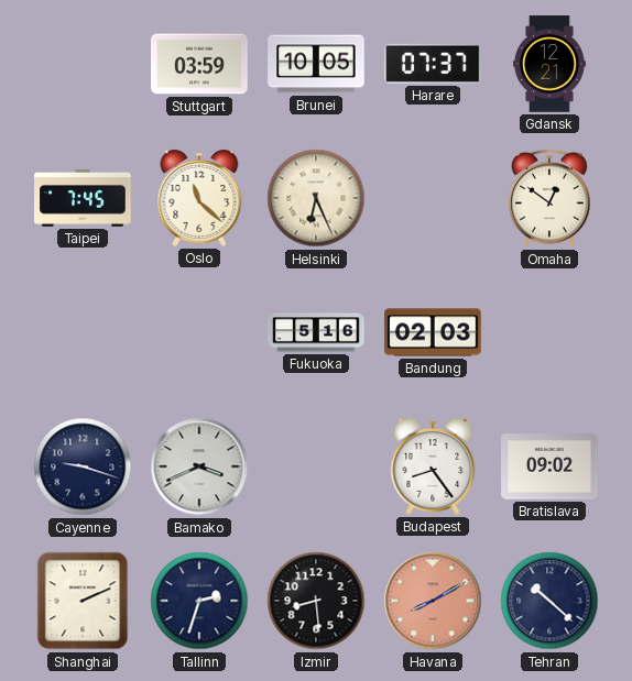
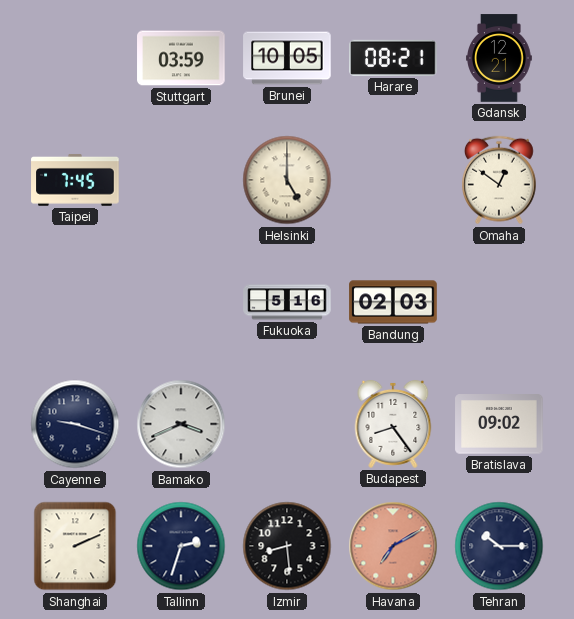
Harare: 07:37 -> 08:21
Oslo: 11:22 -> none
Helsinki: 6:26 -> 5:00
Havana: 8:10 -> 7:10
Tehran: 10:22 -> 10:15
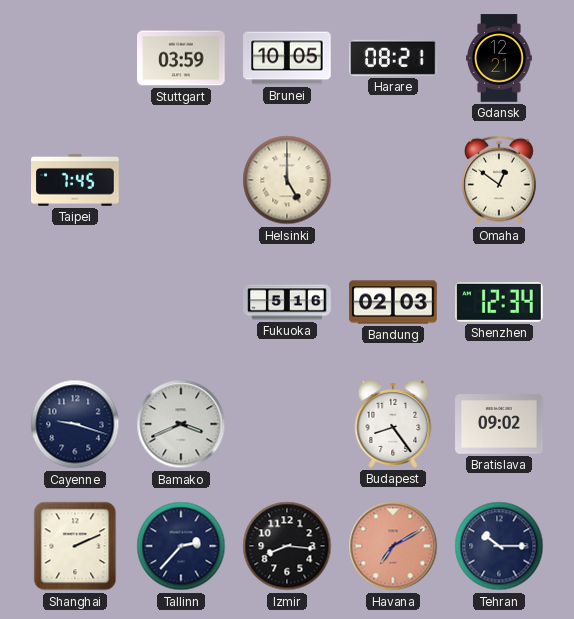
Shenzhen: none -> 12:34
Tallinn: 2:33 -> 2:37
Izmir: 8:29 -> 8:16
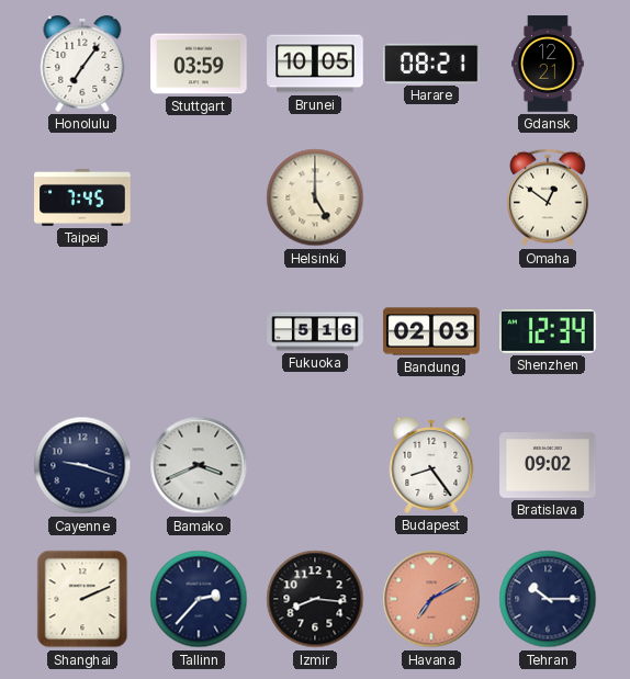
Honolulu: none -> 7:06
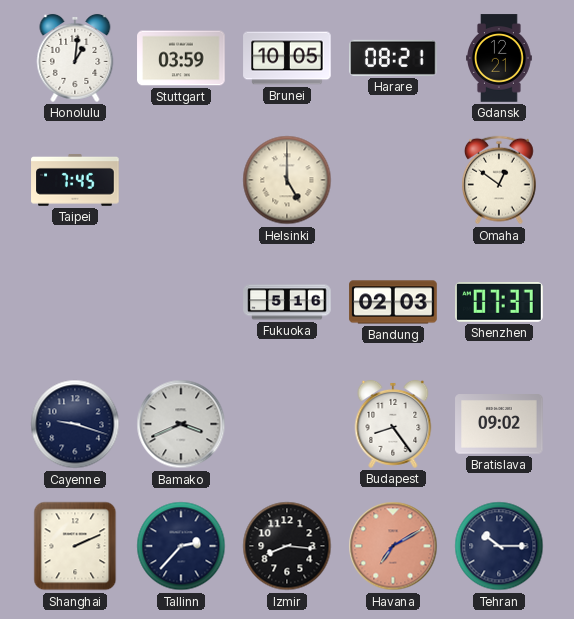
Honolulu: 7:06 -> 1:01
Shenzhen: 12:34 -> 07:37
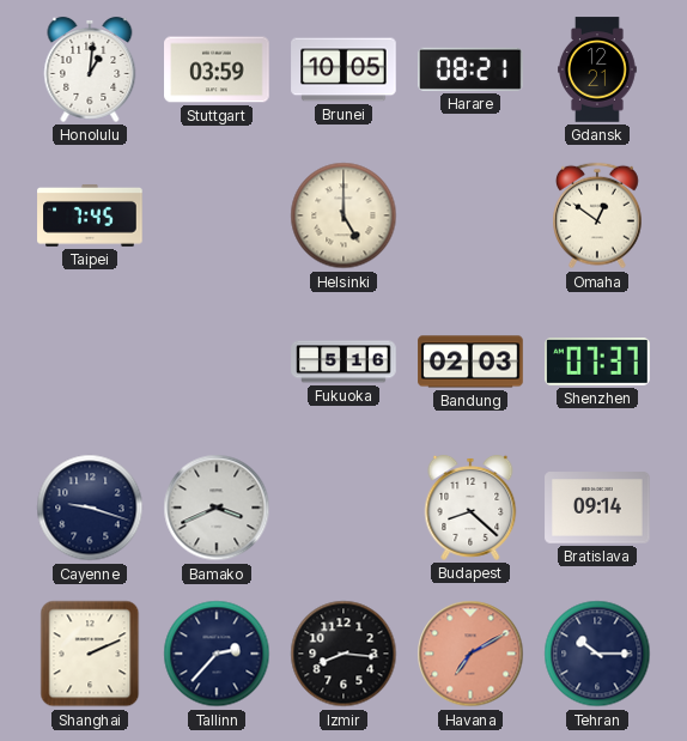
Budapest: 8:24 -> 8:22
Bratislava: 09:02 -> 09:14
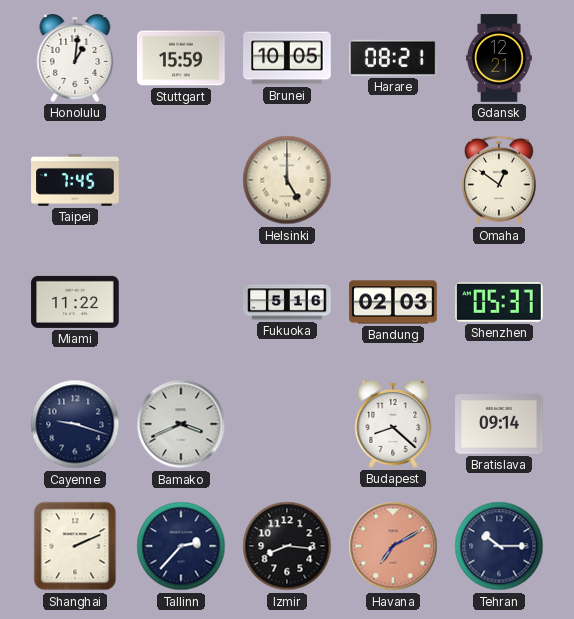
Stuttgart: 03:59 -> 15:59
Miami: none -> 11:22
Shenzhen: 07:37 -> 05:37
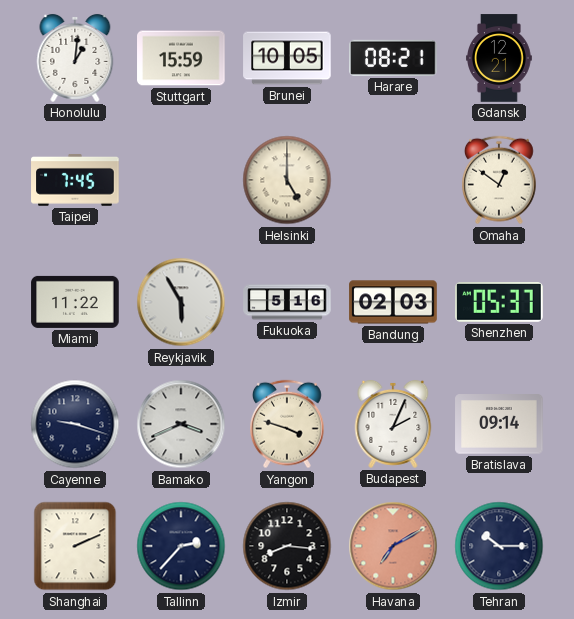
Reykjavik: none -> 5:55
Yangon: none -> 3:48
Budapest: 8:22 -> 2:04
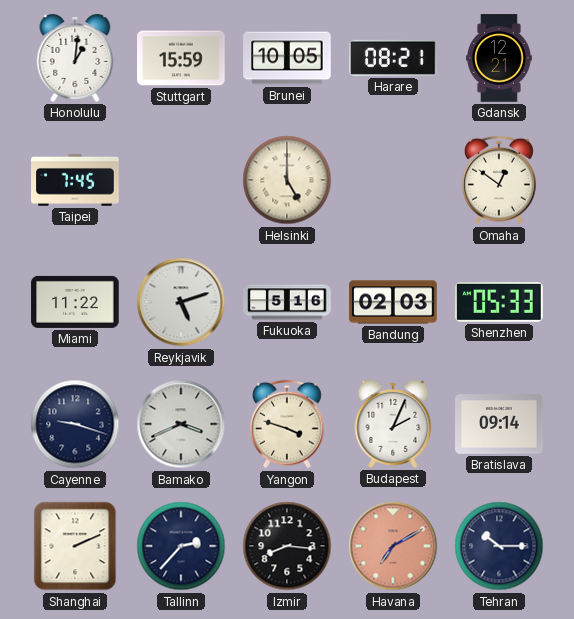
Reykjavik: 5:55 -> 5:12
Shenzhen: 05:37 -> 05:33
